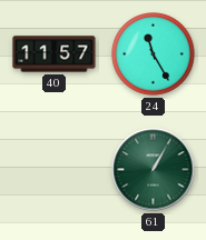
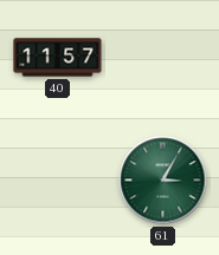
24: 11:25 -> none
61: 1:05 -> 3:05
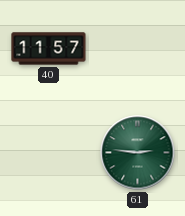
61: 3:05 -> 2:46
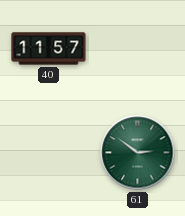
61: 2:46 -> 2:51
